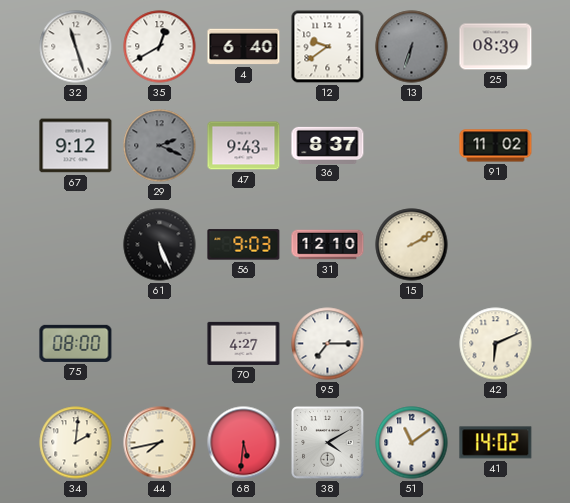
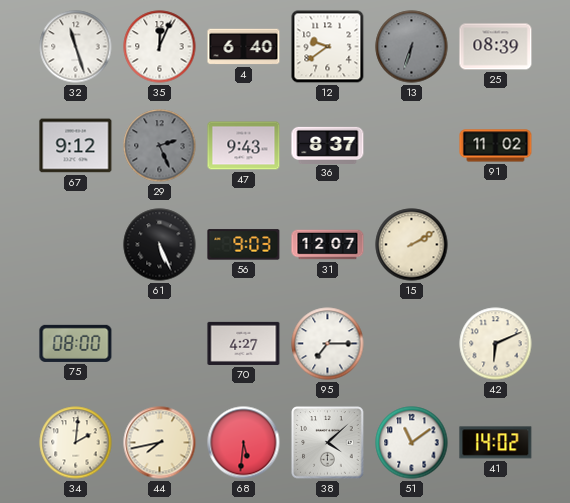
35: 12:40 -> 12:04
29: 2:19 -> 2:26
31: 12:10 -> 12:07
38: 4:10 -> 4:08
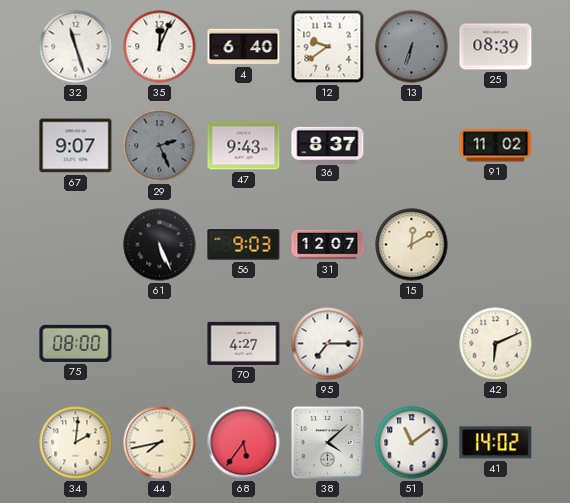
67: 9:12 -> 9:07
15: 2:10 -> 12:10
68: 5:31 -> 5:36
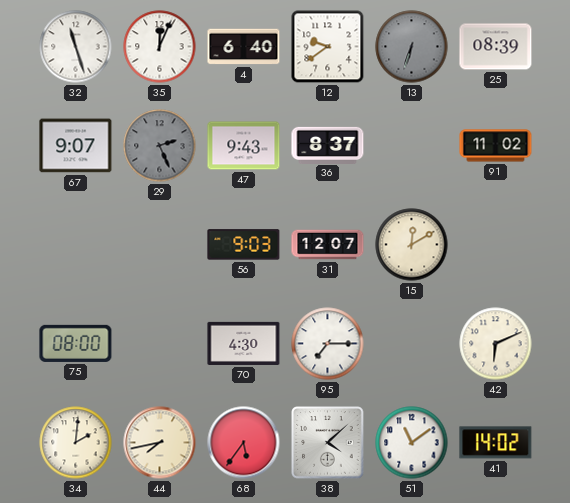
61: 5:26 -> none
70: 4:27 -> 4:30
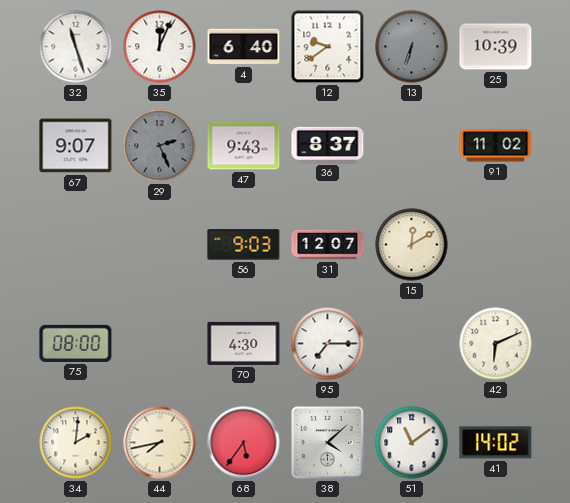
25: 08:39 -> 10:39
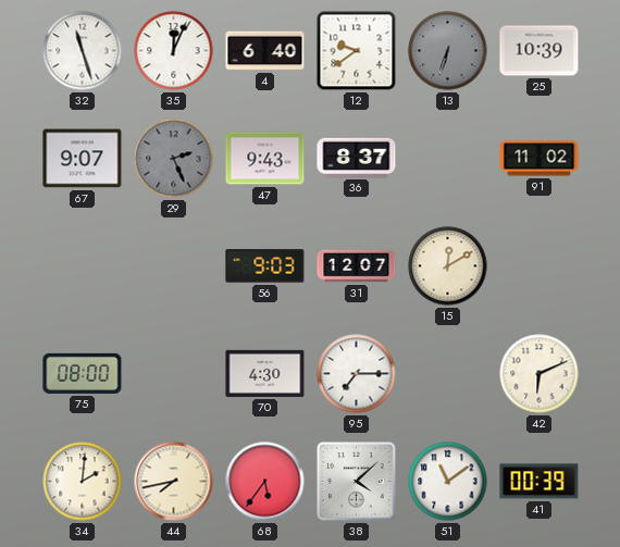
41: 14:02 -> 00:39
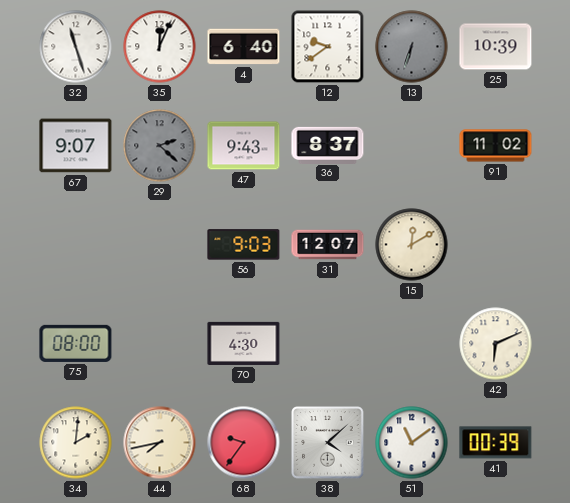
29: 2:26 -> 2:22
95: 7:15 -> none
68: 5:36 -> 9:36
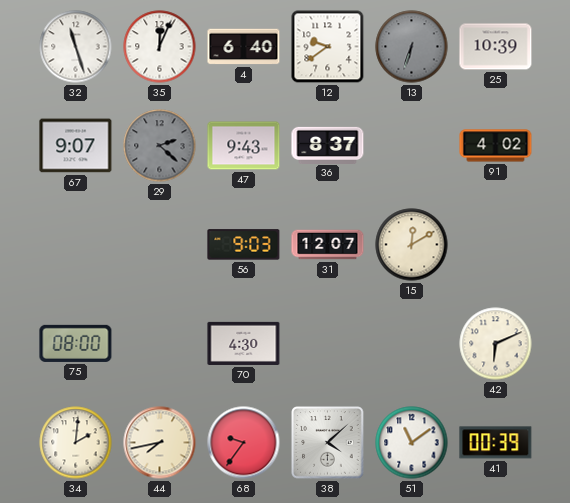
91: 11:02 -> 4:02
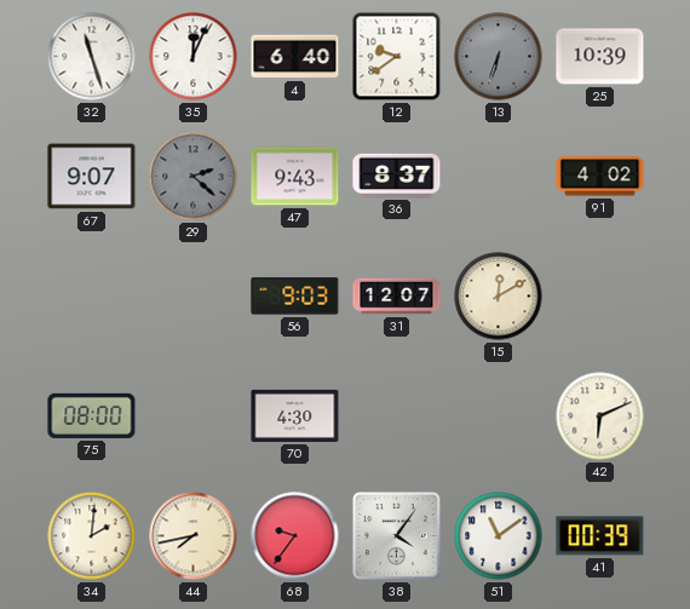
38: 4:08 -> 4:06
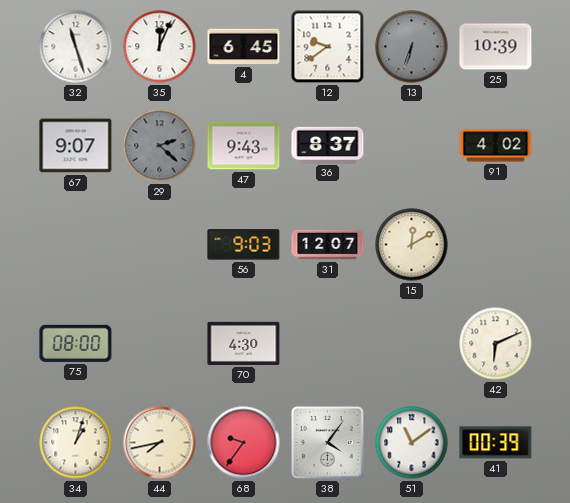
4: 6:40 -> 6:45
34: 2:01 -> 1:03
